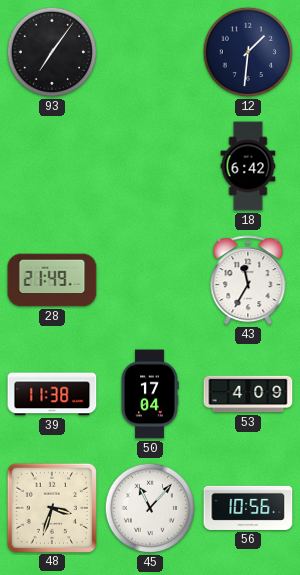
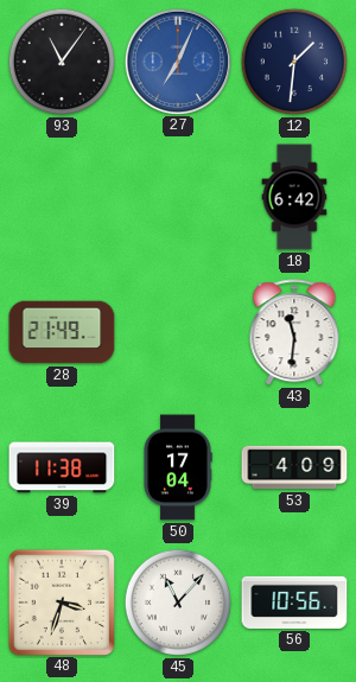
93: 7:06 -> 11:06
27: none -> 7:04
43: 11:35 -> 11:31
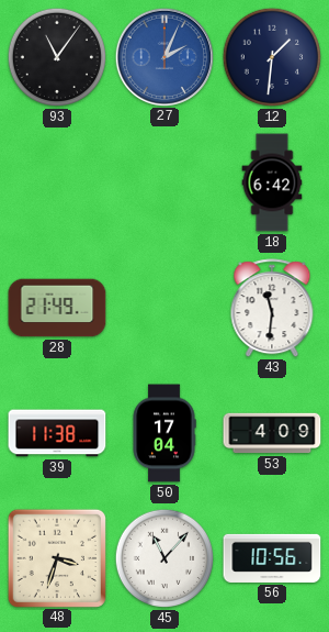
27: 7:04 -> 2:04
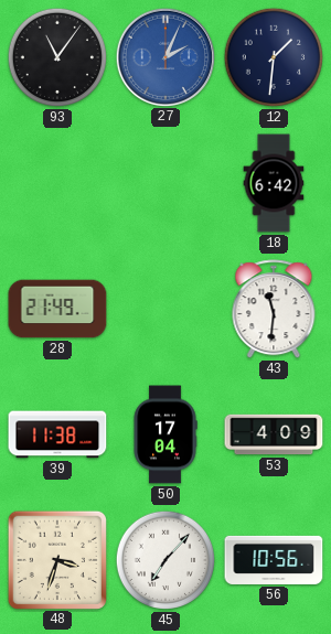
45: 11:07 -> 7:07
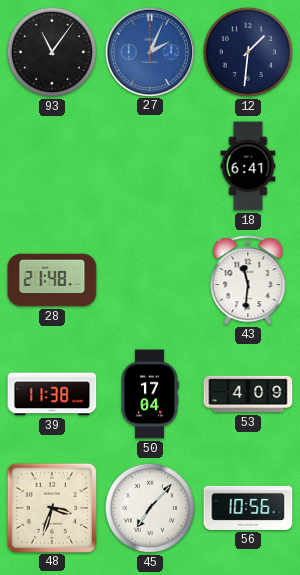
18: 6:42 -> 6:41
28: 21:49 -> 21:48
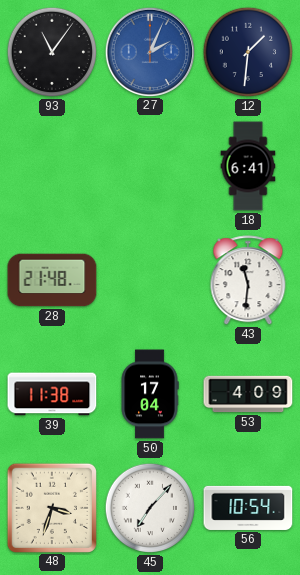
56: 10:56 -> 10:54
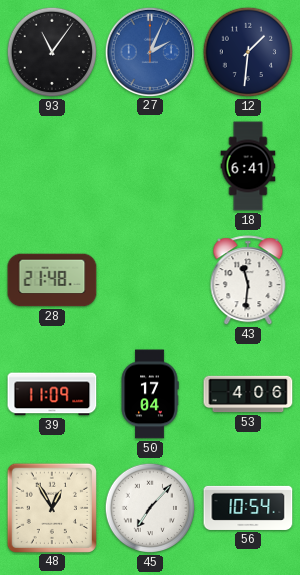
39: 11:38 -> 11:09
53: 4:09 -> 4:06
48: 3:33 -> 12:55
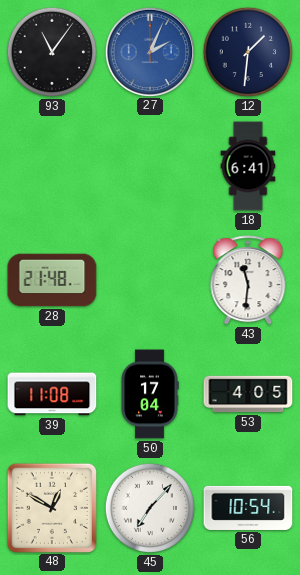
39: 11:09 -> 11:08
53: 4:06 -> 4:05
48: 12:55 -> 12:50
